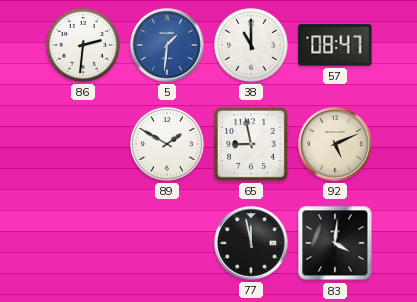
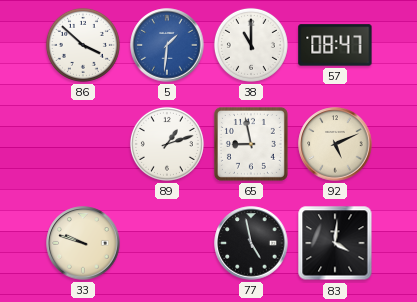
86: 2:31 -> 3:52
89: 1:50 -> 1:12
33: none -> 9:48
77: 11:58 -> 4:58
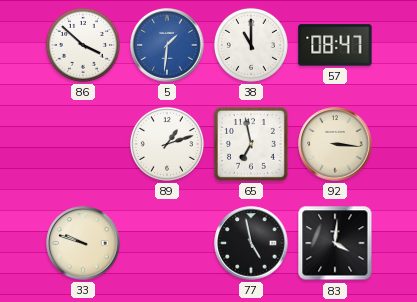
65: 8:58 -> 6:58
92: 5:11 -> 3:16
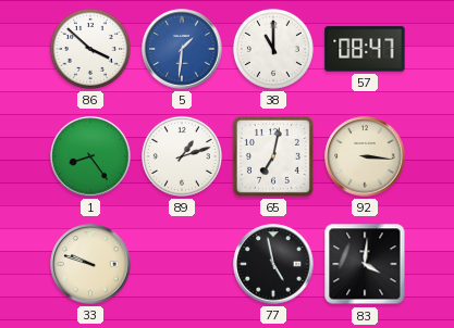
1: none -> 8:24
65: 6:58 -> 7:02
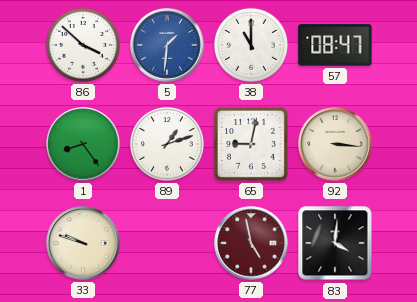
65: 7:02 -> 9:02
77 dial: black -> burgundy
